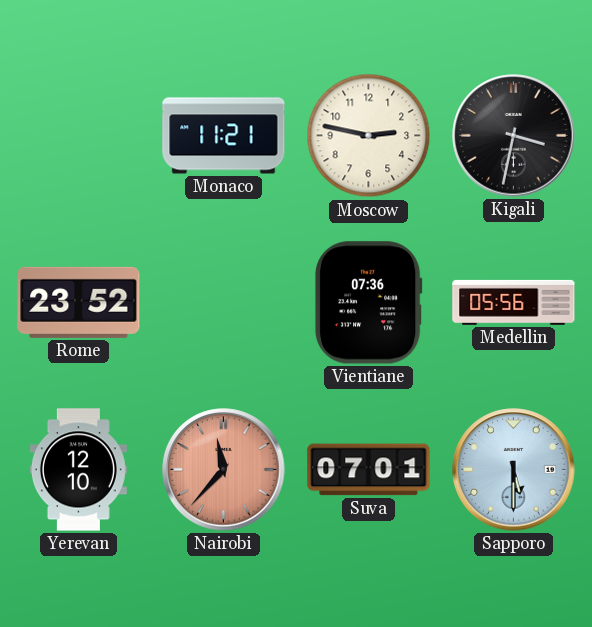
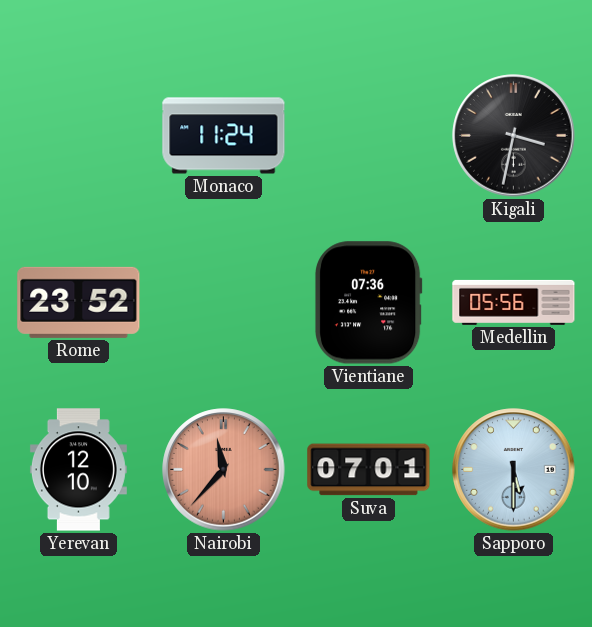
Monaco: 11:21 -> 11:24
Moscow: 2:47 -> none
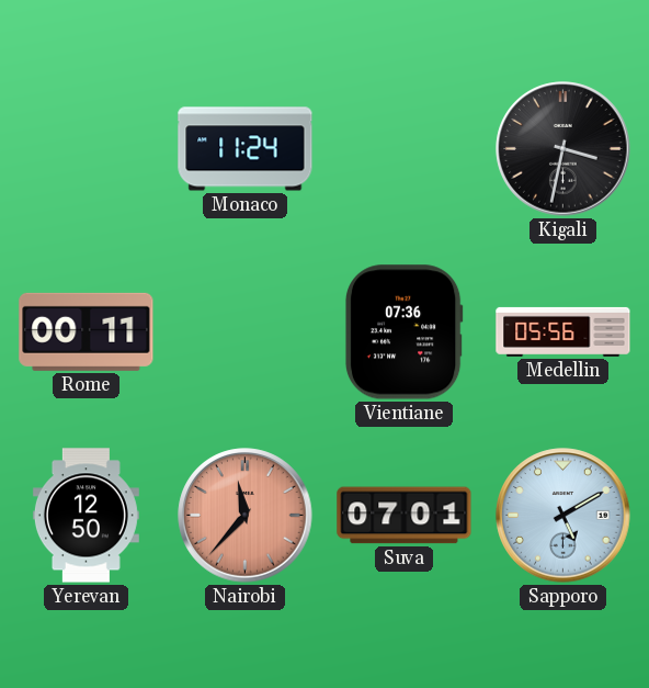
Rome: 23:52 -> 00:11
Yerevan: 12:10 -> 12:50
Sapporo: 5:30 -> 5:10
